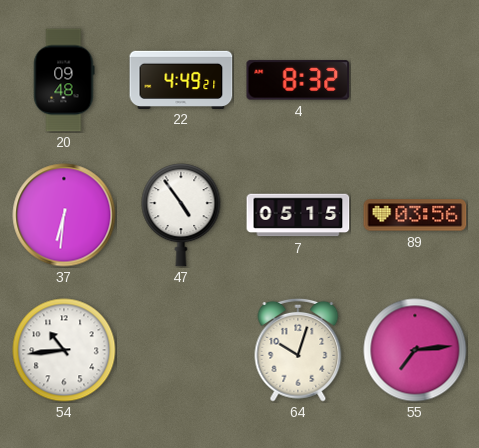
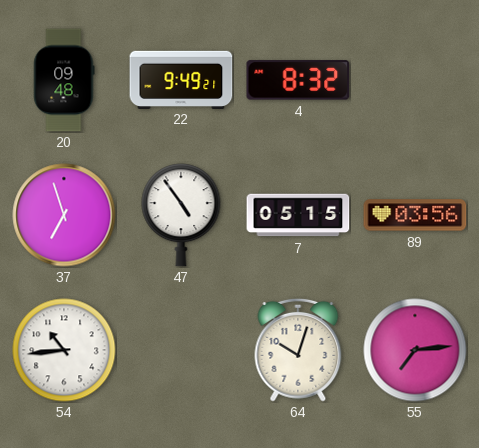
22: 4:49 -> 9:49
37: 6:31 -> 6:57
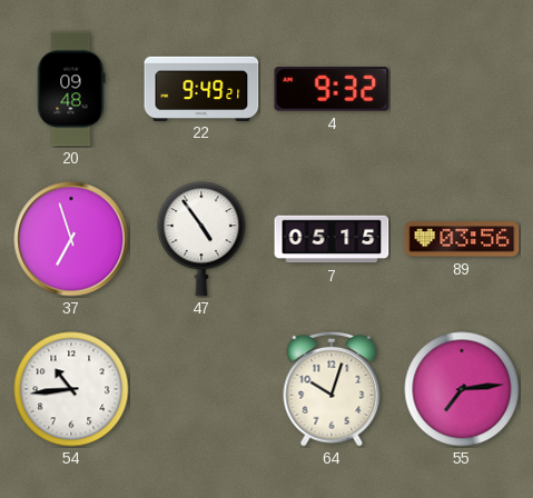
4: 8:32 -> 9:32
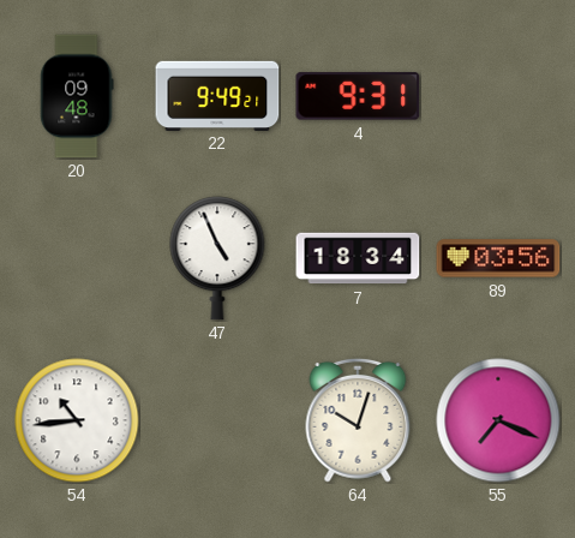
4: 9:32 -> 9:31
37: 6:57 -> none
47: 4:54 -> 4:56
7: 05:15 -> 18:34
55: 7:14 -> 7:19
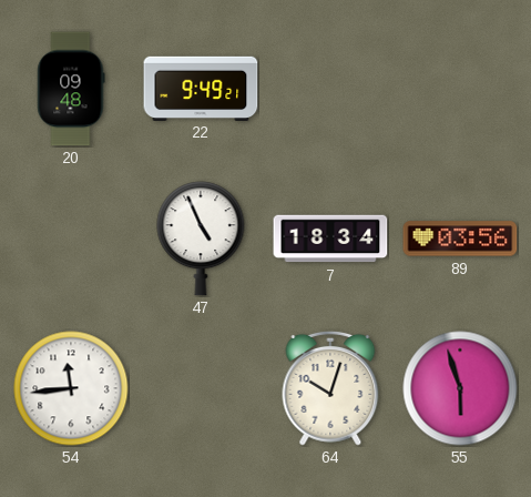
4: 9:31 -> none
54: 10:44 -> 11:44
55: 7:19 -> 5:57
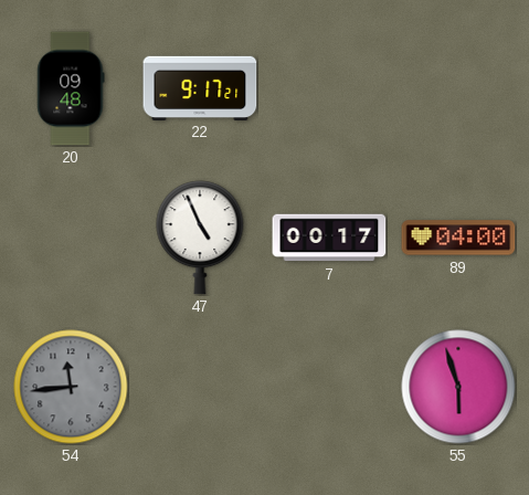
22: 9:49 -> 9:17
7: 18:34 -> 00:17
89: 03:56 -> 04:00
54 dial: white -> grey
64: 10:03 -> none
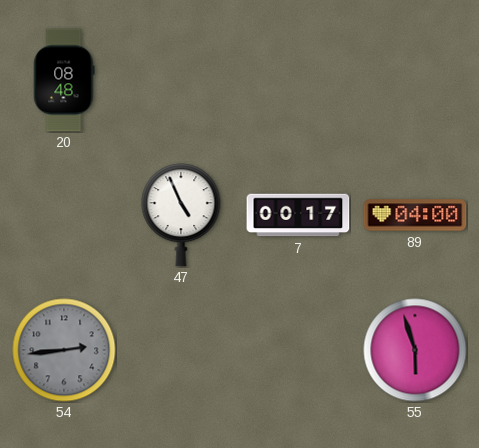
20: 09:48 -> 08:48
22: 9:17 -> none
54: 11:44 -> 2:44
